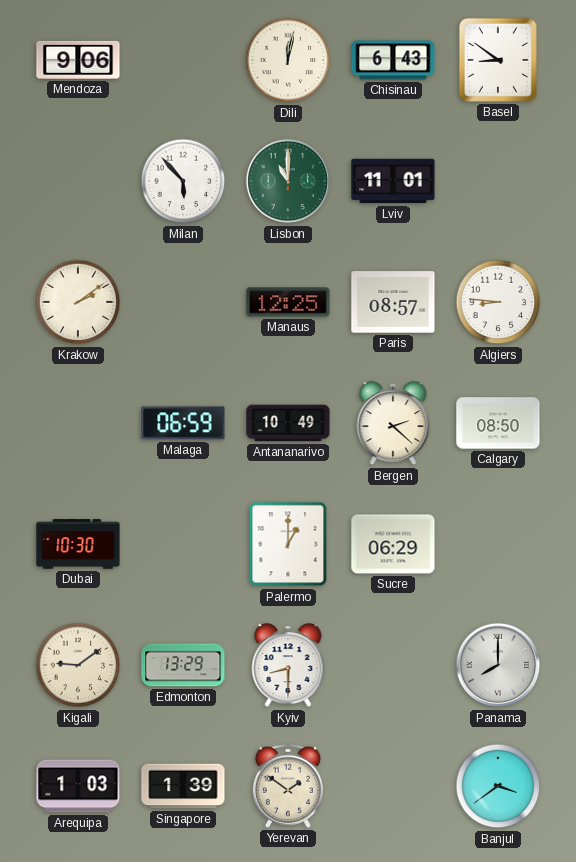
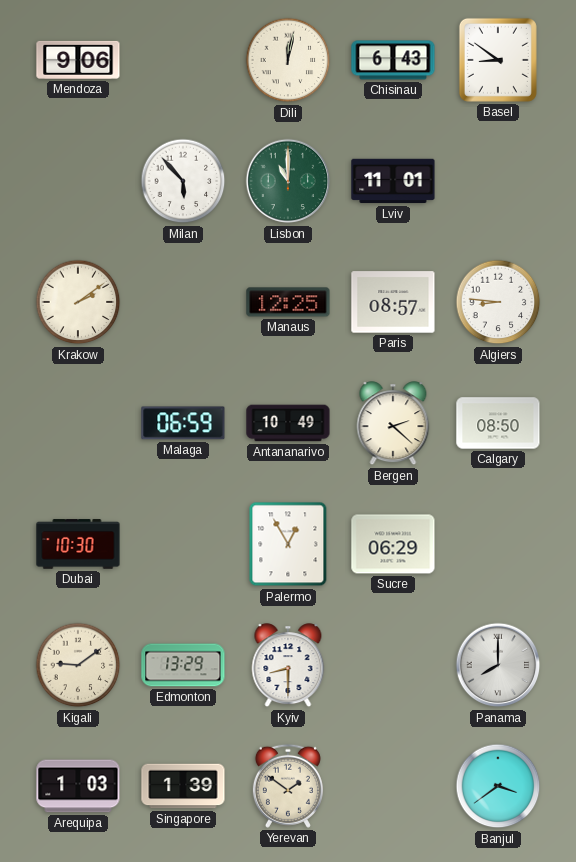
Palermo: 1:00 -> 12:55
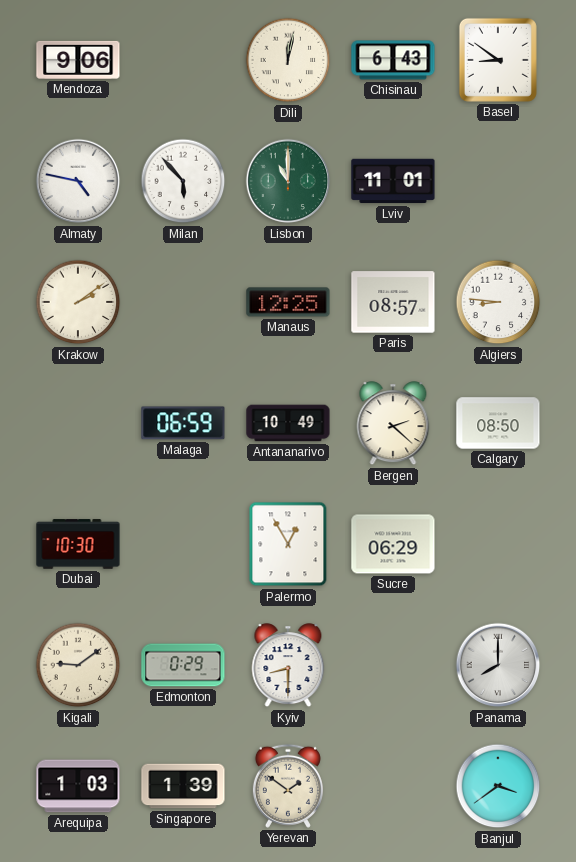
Almaty: none -> 4:47
Edmonton: 13:29 -> 0:29
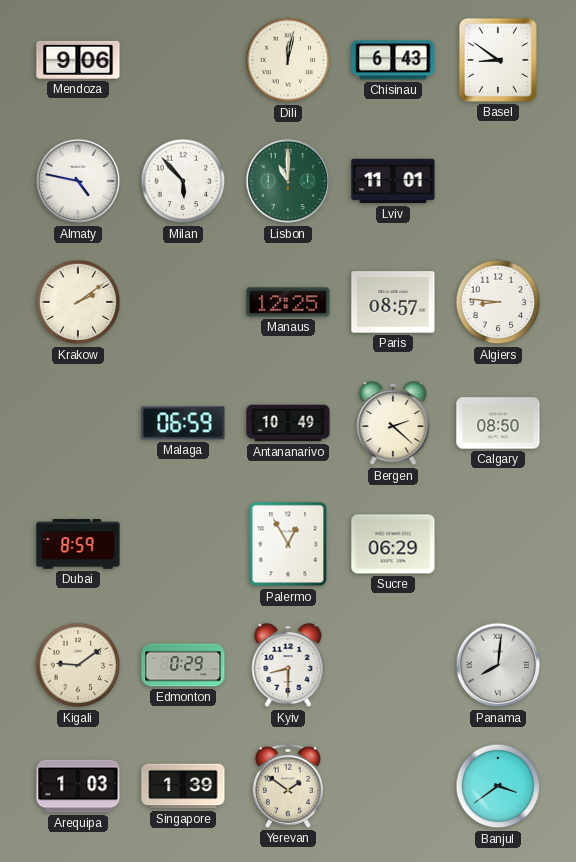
Dubai: 10:30 -> 8:59
Panama: 8:00 -> 8:01
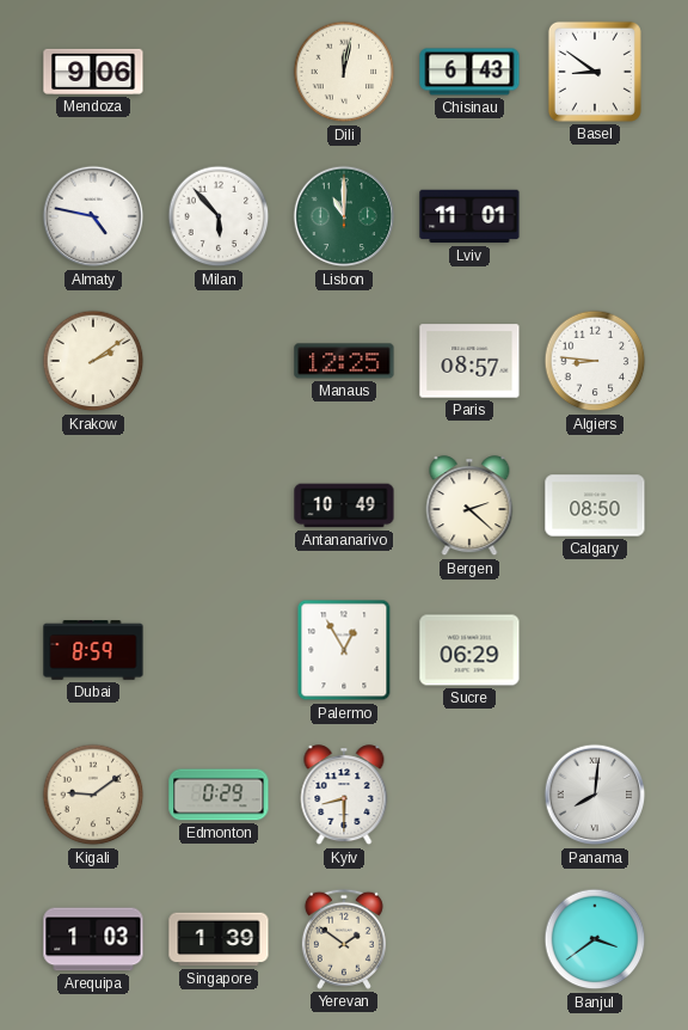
Malaga: 06:59 -> none
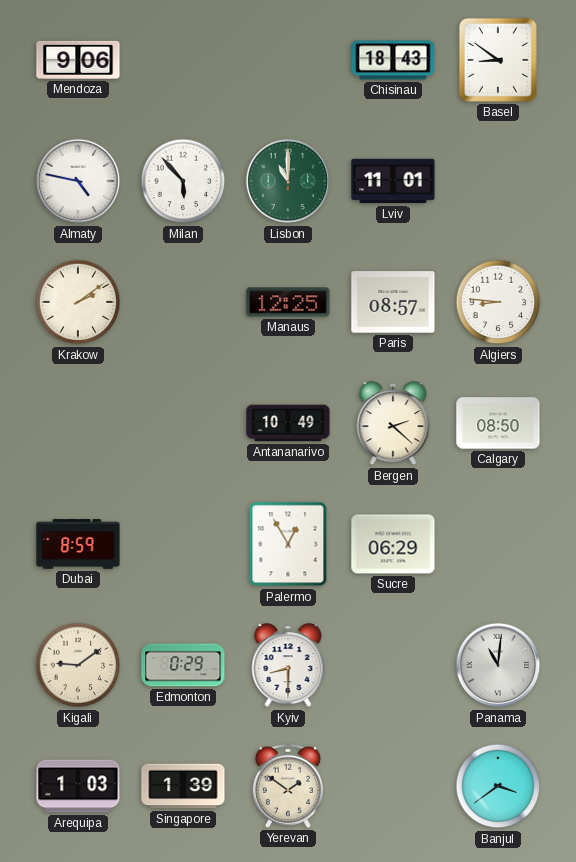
Dili: 12:02 -> none
Chisinau: 6:43 -> 18:43
Panama: 8:01 -> 11:01
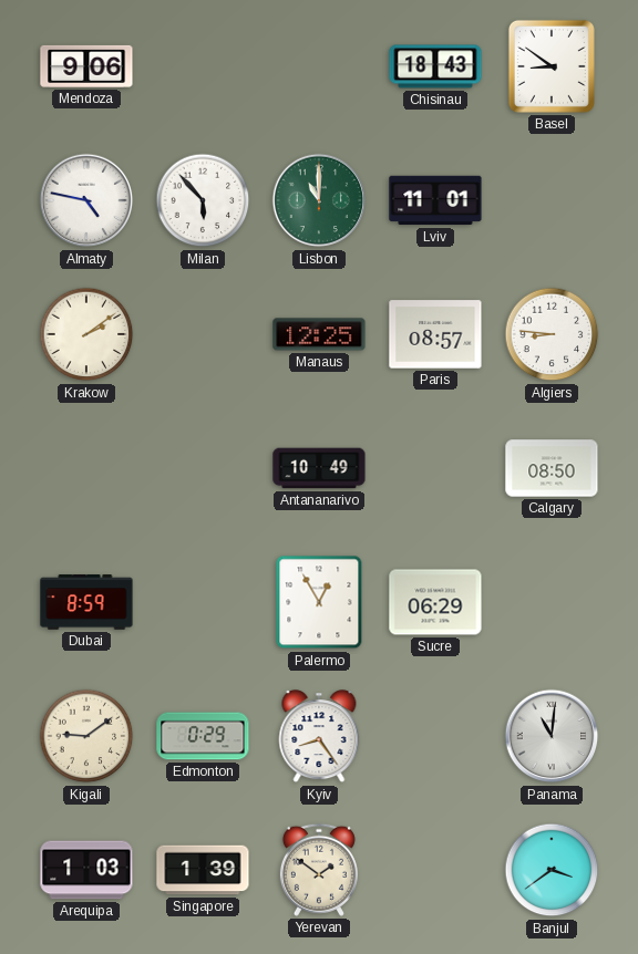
Bergen: 2:22 -> none
Kyiv: 8:30 -> 8:24
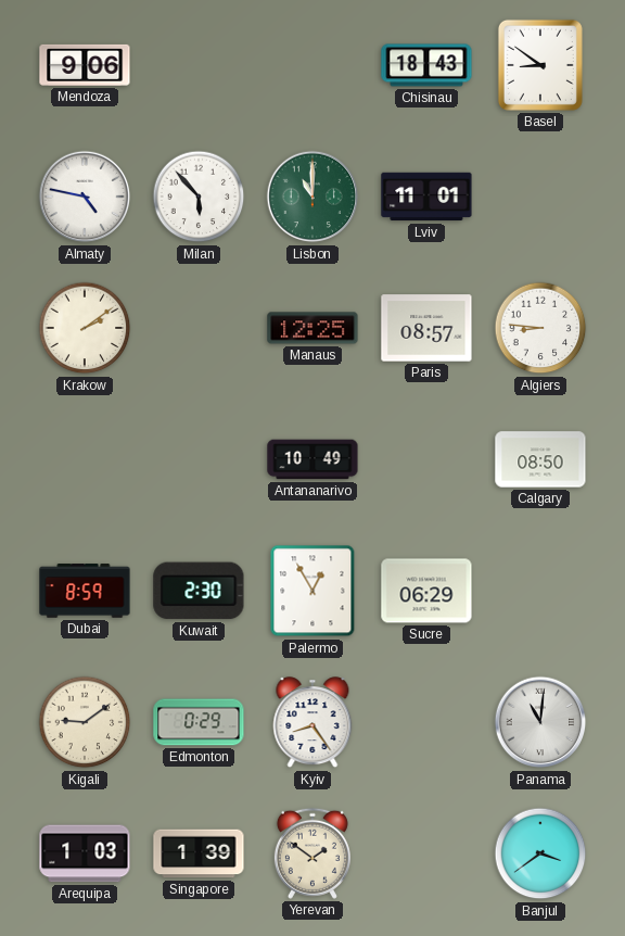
Kuwait: none -> 2:30
